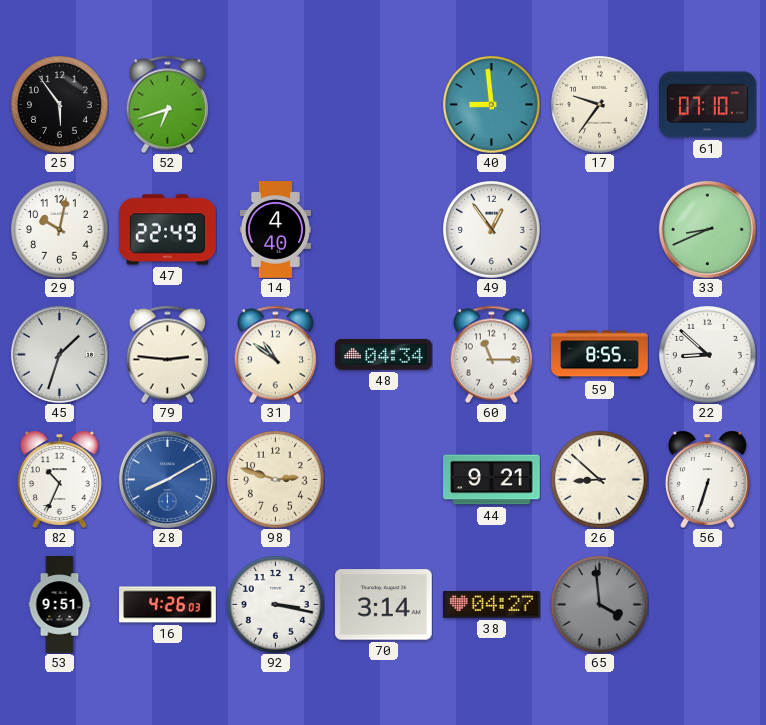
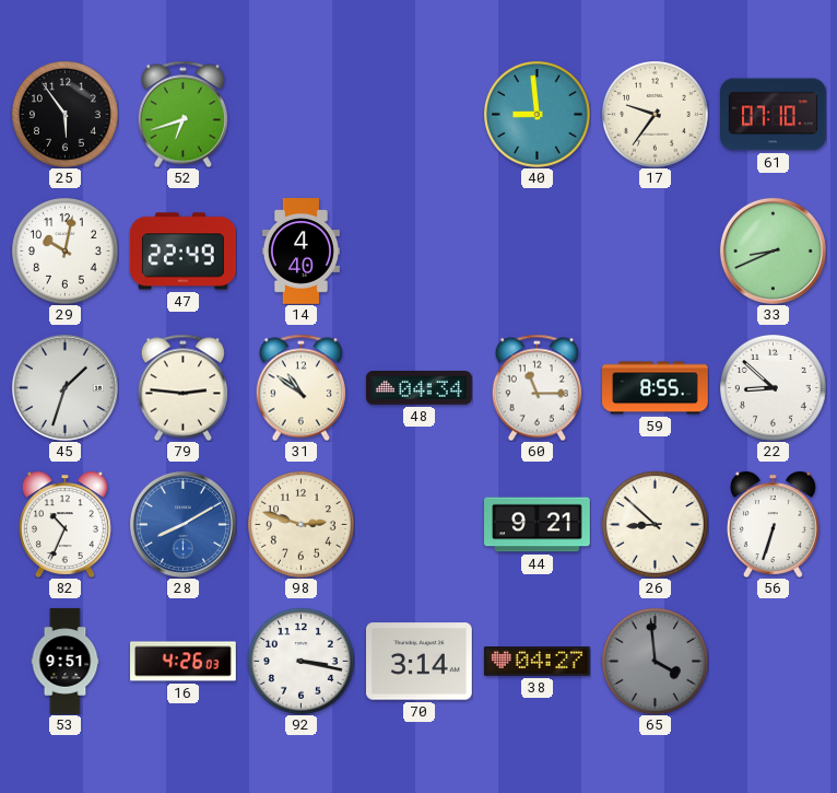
49: 12:54 -> none
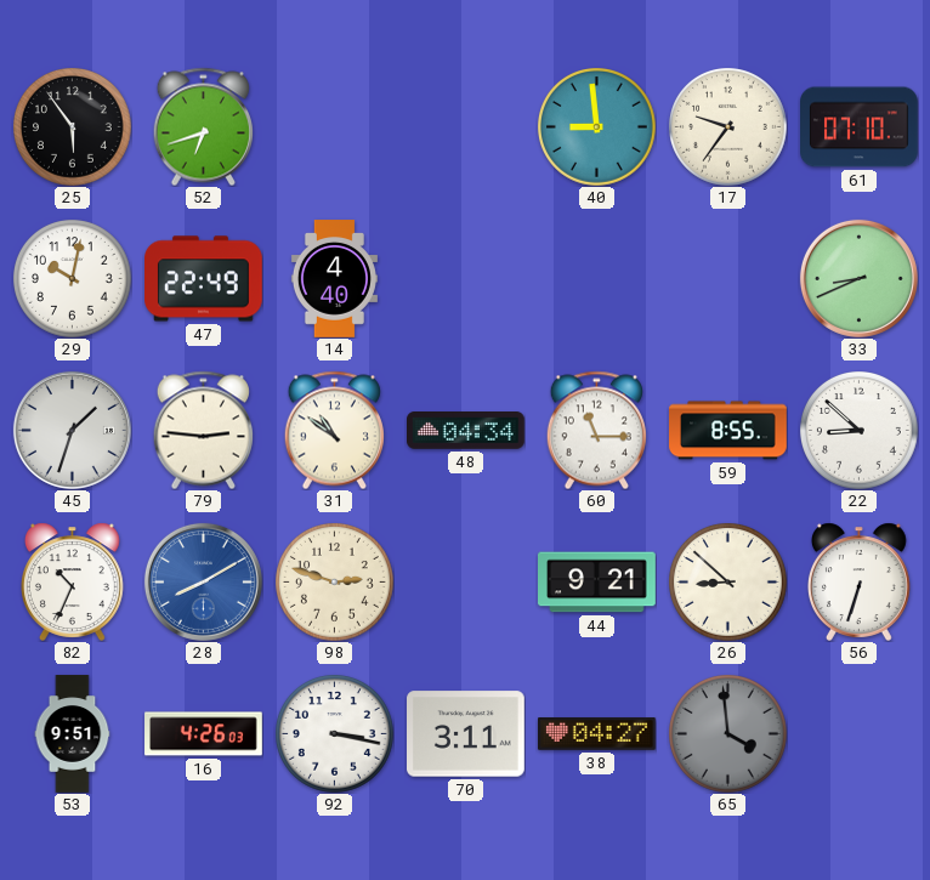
70: 3:14 -> 3:11
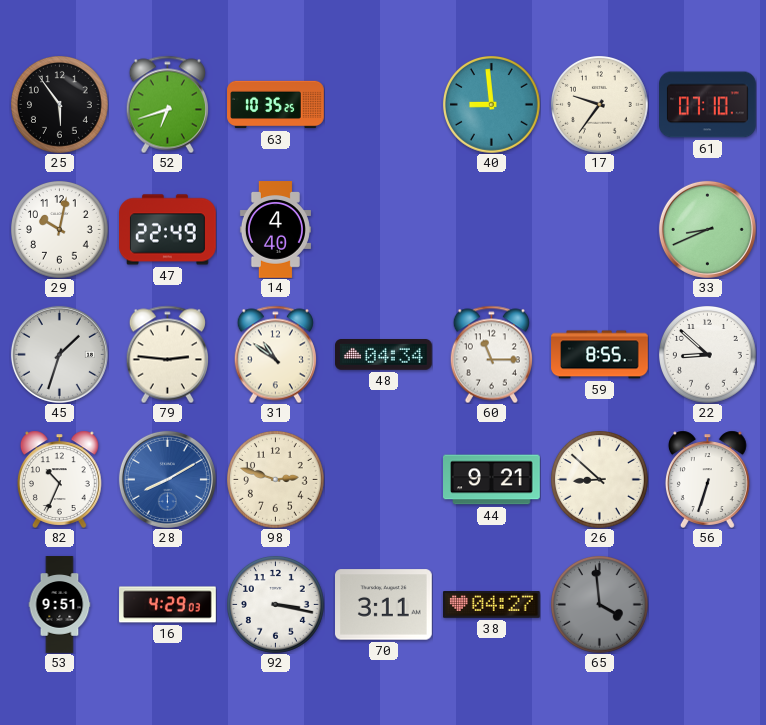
63: none -> 10:35
16: 4:26 -> 4:29
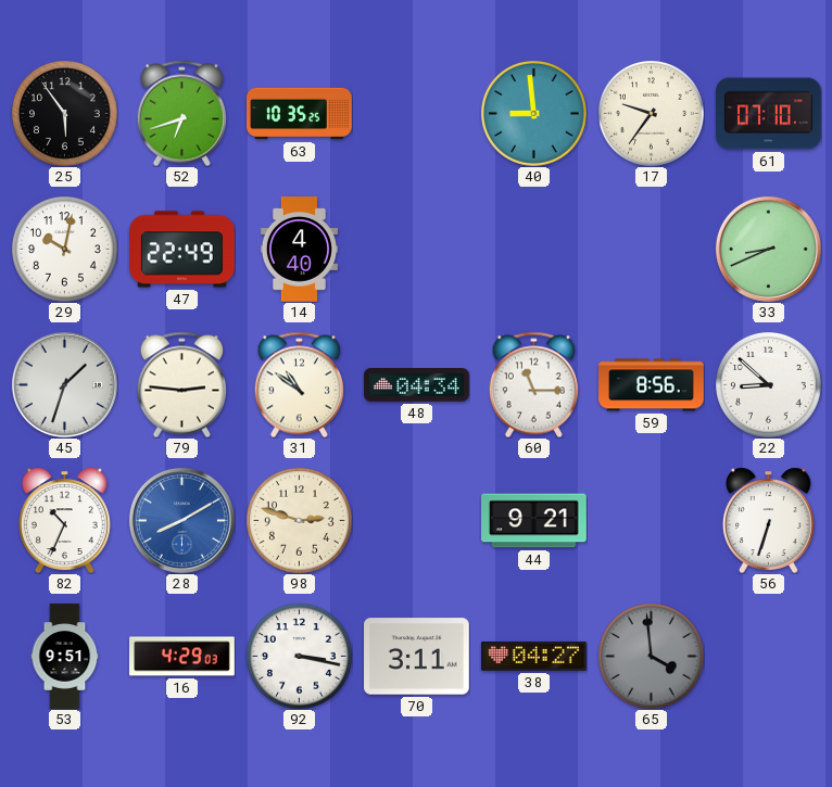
59: 8:55 -> 8:56
26: 8:52 -> none
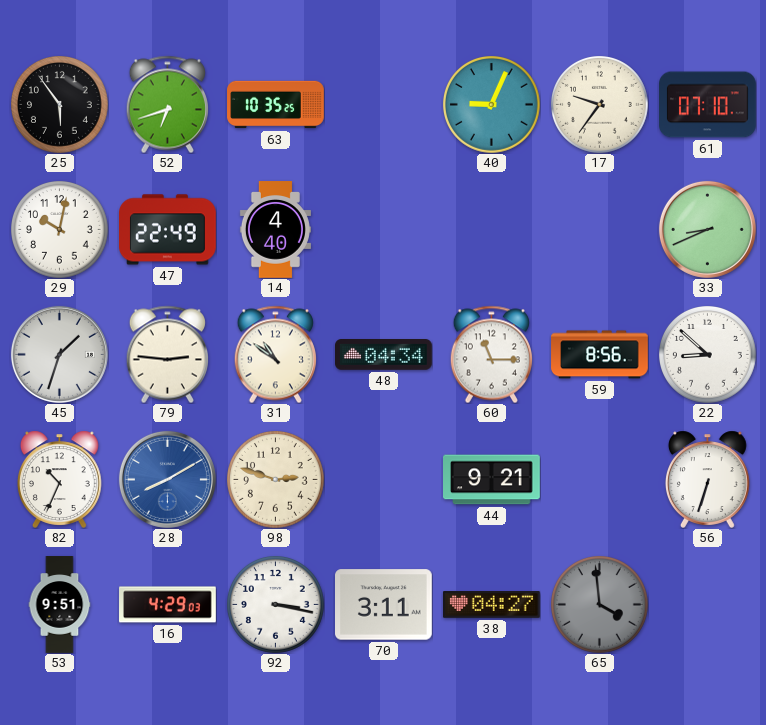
40: 8:59 -> 9:04
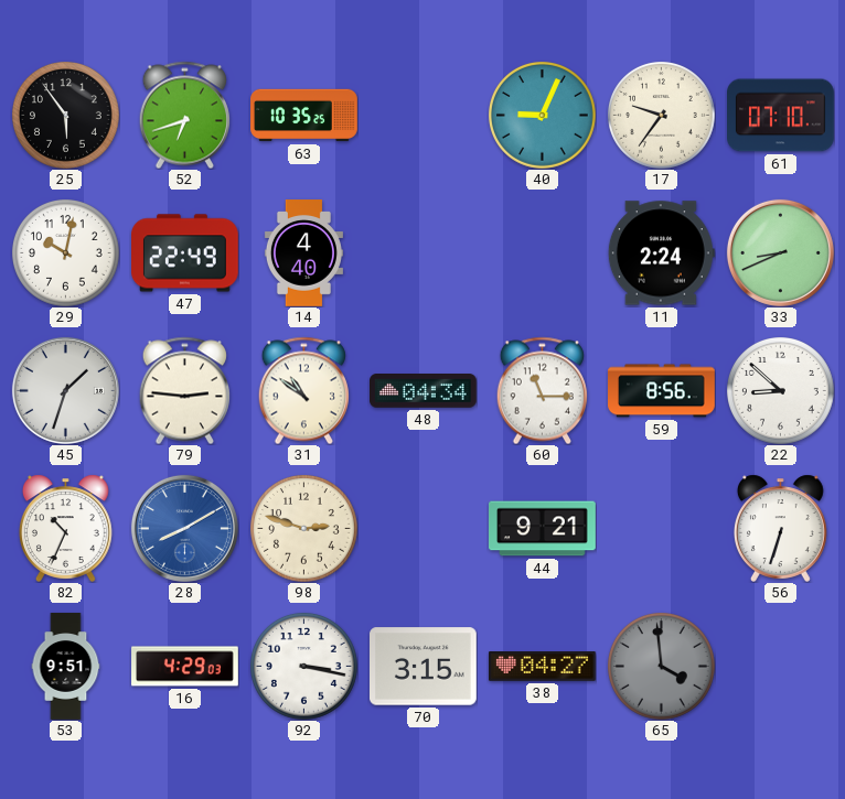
11: none -> 2:24
70: 3:11 -> 3:15
